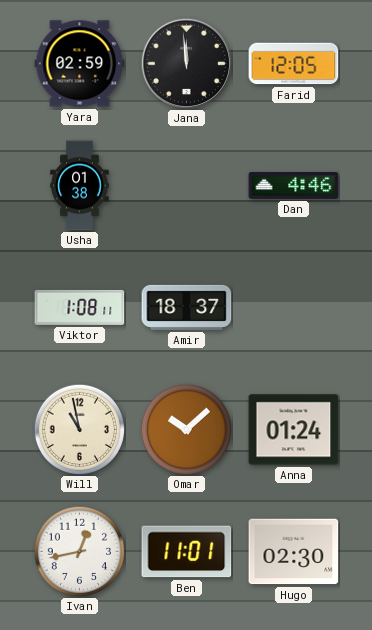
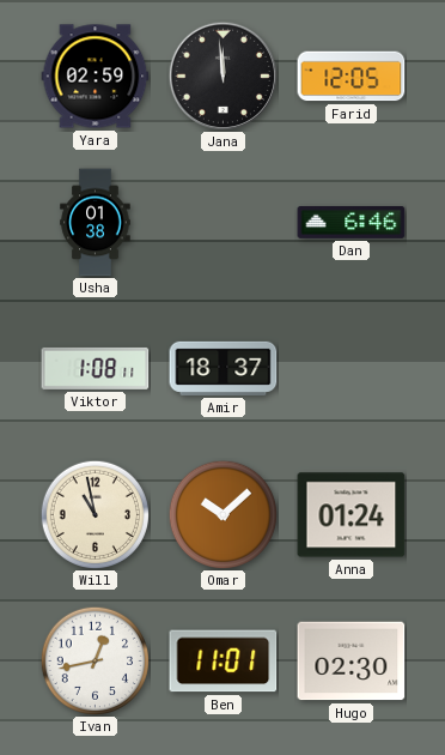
Dan: 4:46 -> 6:46
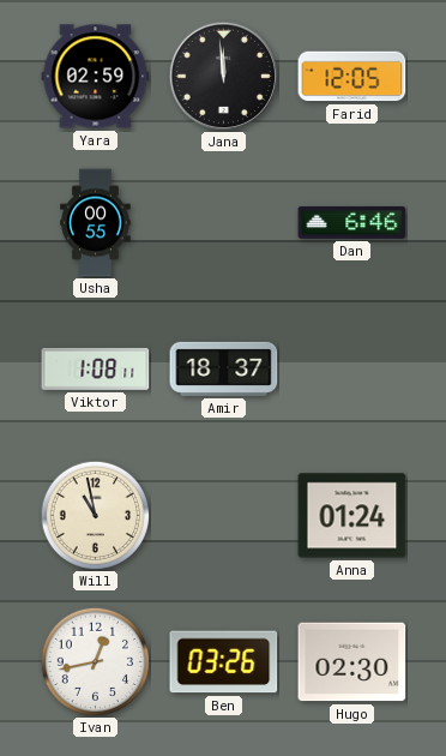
Usha: 01:38 -> 00:55
Omar: 10:08 -> none
Ben: 11:01 -> 03:26
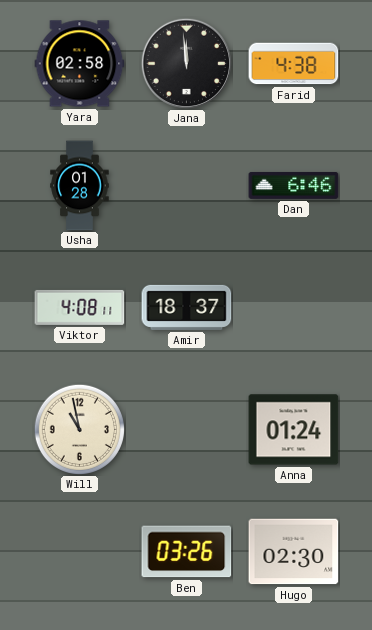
Yara: 02:59 -> 02:58
Farid: 12:05 -> 4:38
Usha: 00:55 -> 01:28
Viktor: 1:08 -> 4:08
Ivan: 12:43 -> none
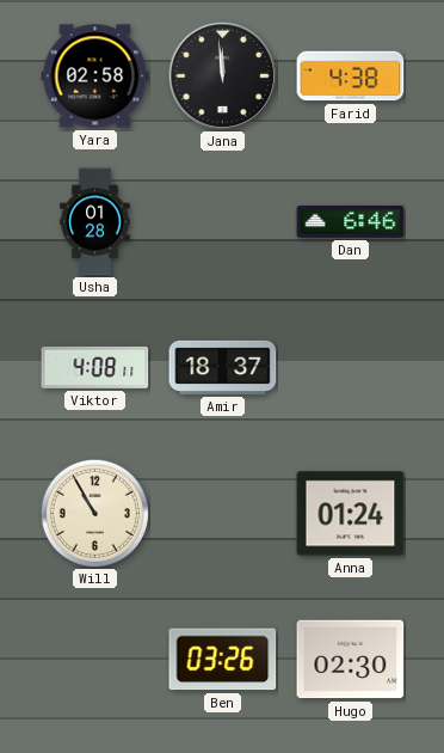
Will: 10:58 -> 10:55
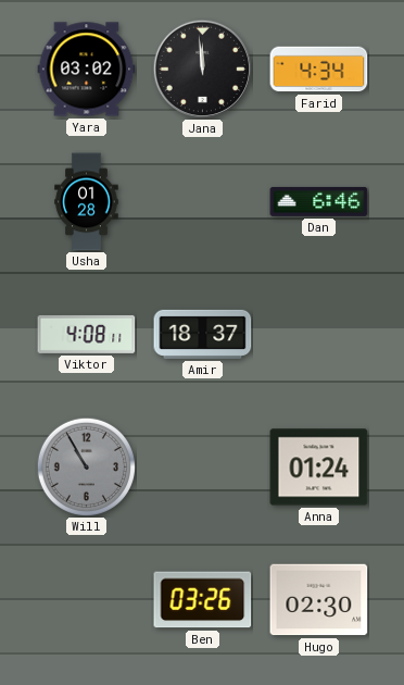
Yara: 02:58 -> 03:02
Farid: 4:38 -> 4:34
Will dial: cream -> grey
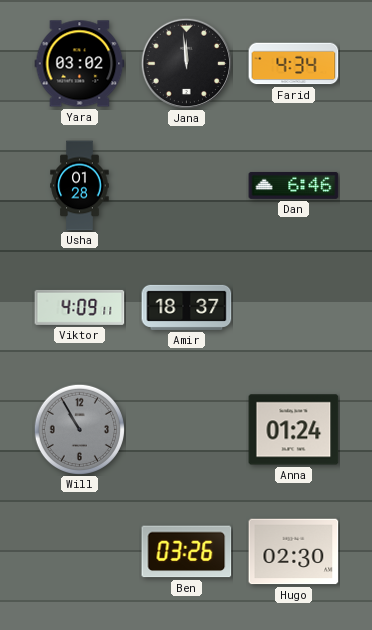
Viktor: 4:08 -> 4:09
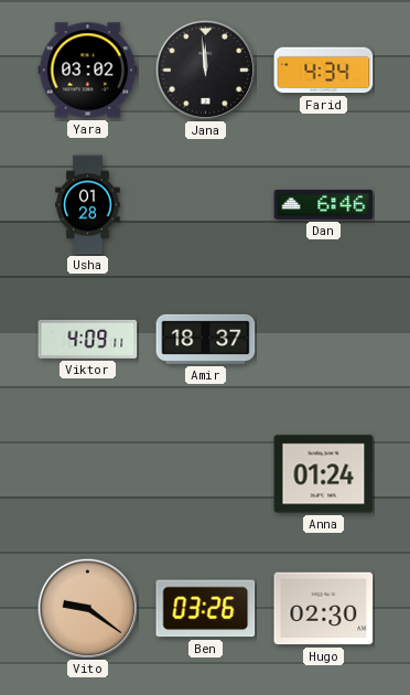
Will: 10:55 -> none
Vito: none -> 9:21
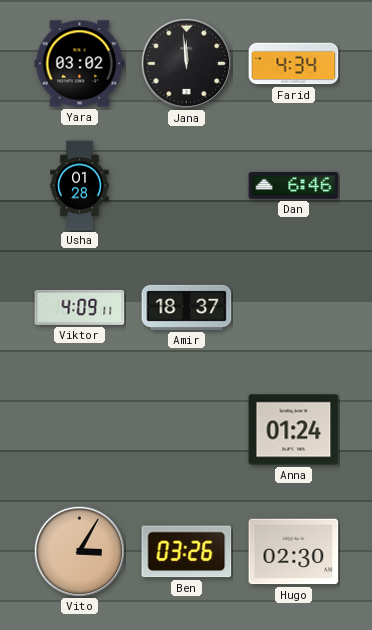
Vito: 9:21 -> 3:05
